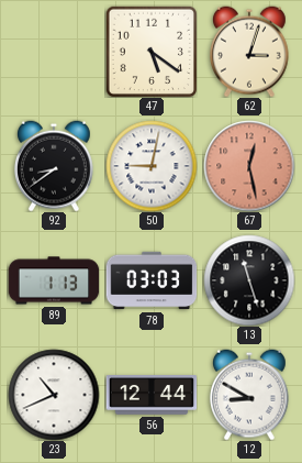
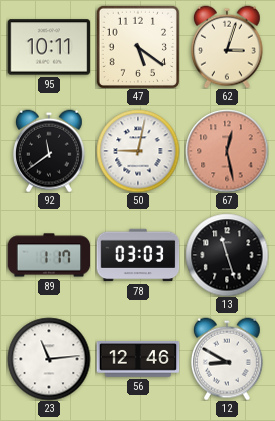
95: none -> 10:11
92: 8:39 -> 11:39
89: 1:13 -> 1:17
23: 10:41 -> 11:14
56: 12:44 -> 12:46
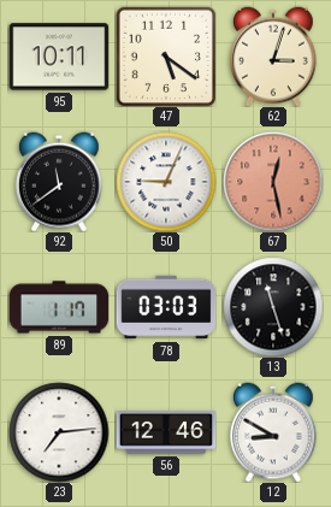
50: 9:02 -> 9:04
23: 11:14 -> 7:14
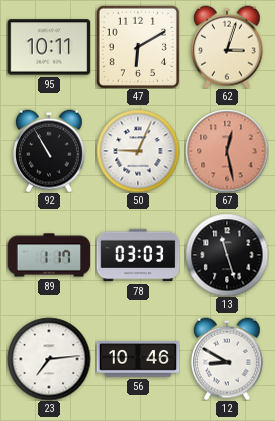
47: 5:21 -> 6:10
92: 11:39 -> 10:55
56: 12:46 -> 10:46
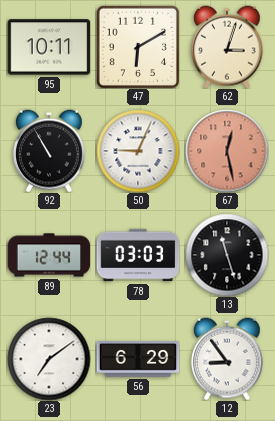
89: 1:17 -> 12:44
23: 7:14 -> 7:09
56: 10:46 -> 6:29
12: 8:50 -> 8:54
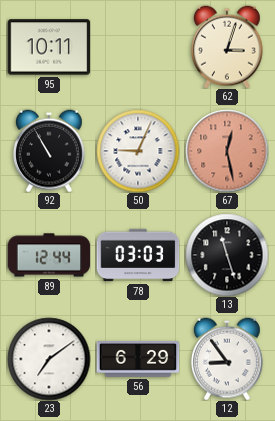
47: 6:10 -> none
